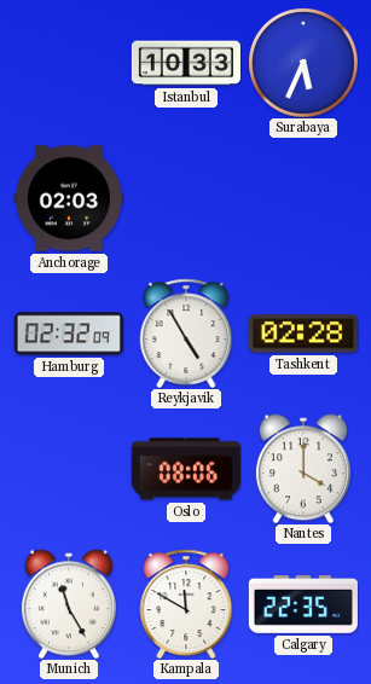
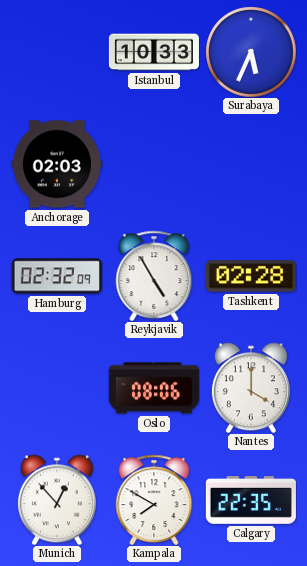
Munich: 11:25 -> 12:53
Kampala: 11:50 -> 7:50
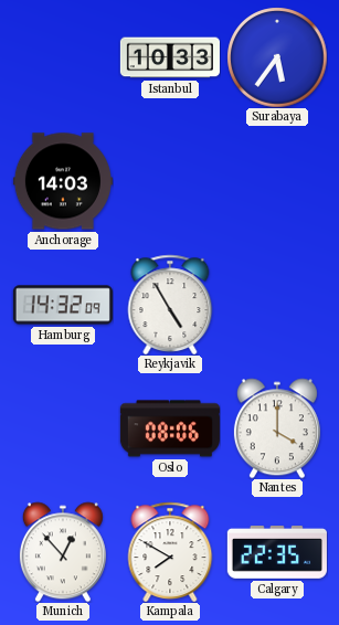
Surabaya: 5:34 -> 5:36
Anchorage: 02:03 -> 14:03
Hamburg: 02:32 -> 14:32
Tashkent: 02:28 -> none
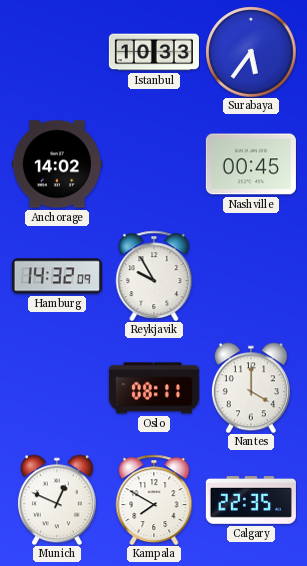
Anchorage: 14:03 -> 14:02
Nashville: none -> 00:45
Reykjavik: 4:55 -> 9:55
Oslo: 08:06 -> 08:11
Munich: 12:53 -> 12:49
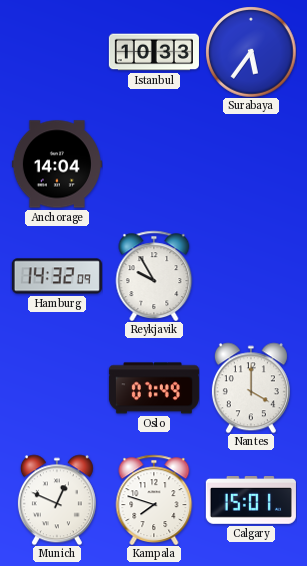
Anchorage: 14:02 -> 14:04
Nashville: 00:45 -> none
Oslo: 08:11 -> 07:49
Kampala: 7:50 -> 7:48
Calgary: 22:35 -> 15:01
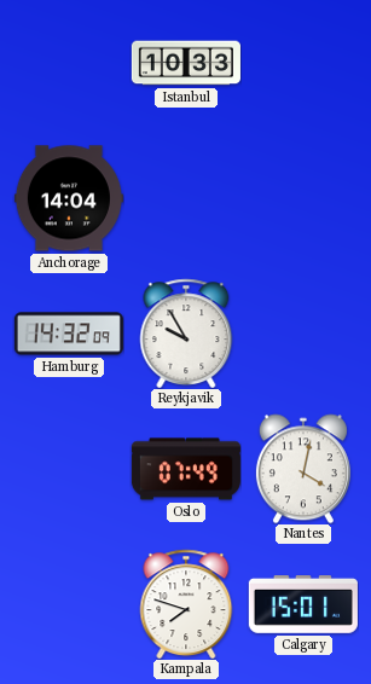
Surabaya: 5:36 -> none
Nantes: 4:00 -> 4:02
Munich: 12:49 -> none
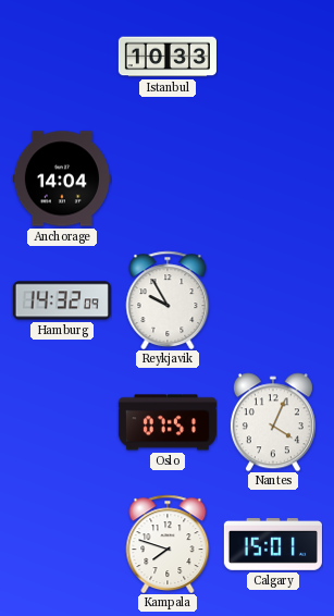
Oslo: 07:49 -> 07:51
Nantes: 4:02 -> 4:04
